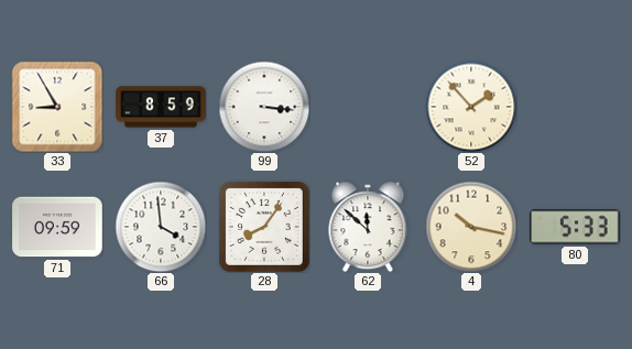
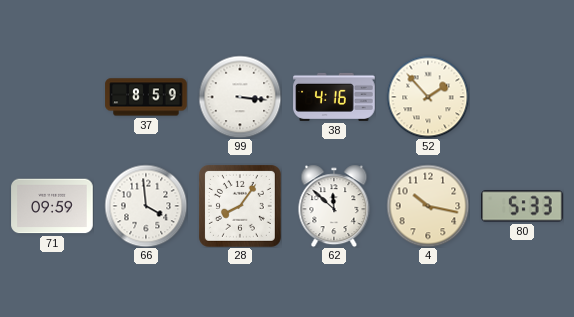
33: 8:55 -> none
38: none -> 4:16
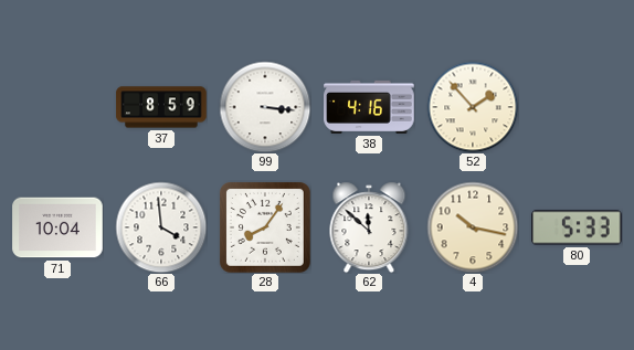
71: 09:59 -> 10:04
